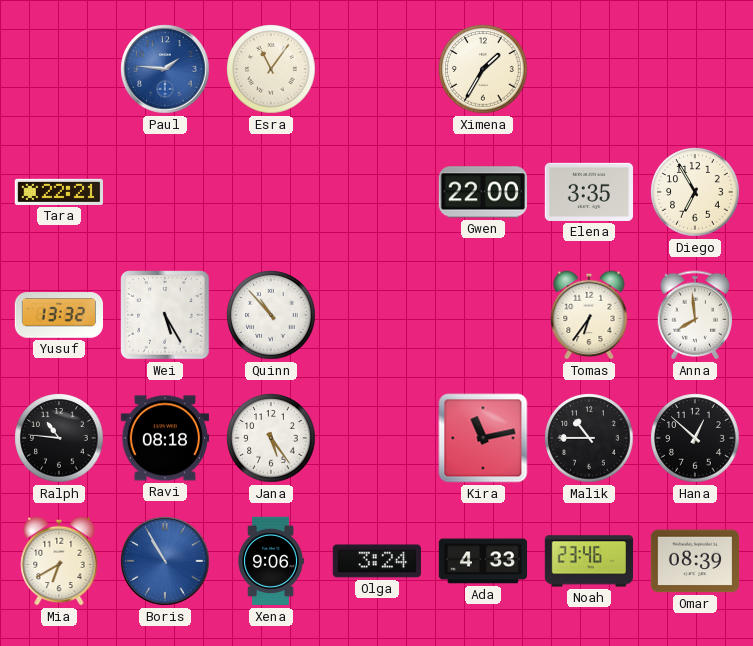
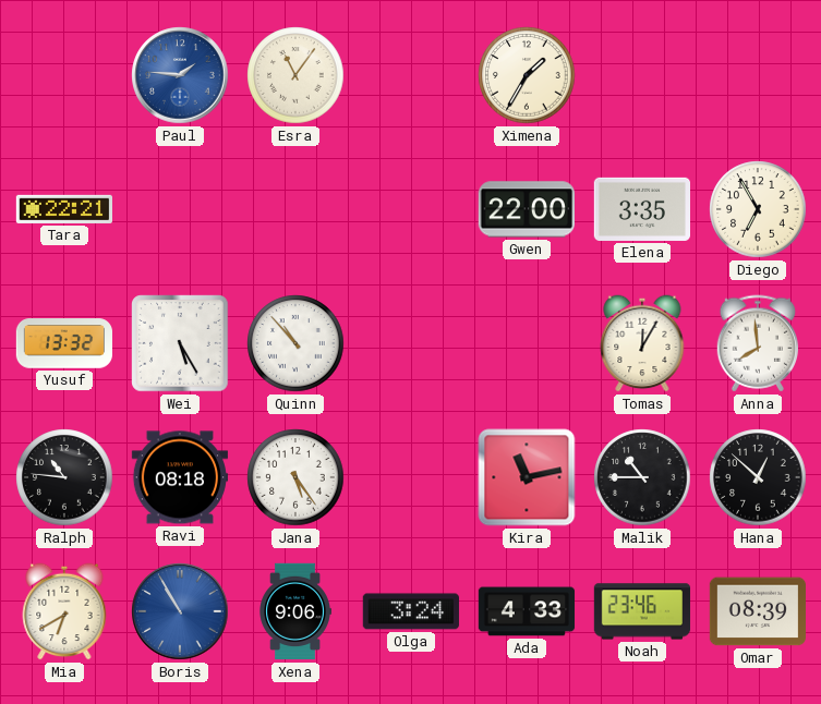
Tomas: 6:36 -> 12:05
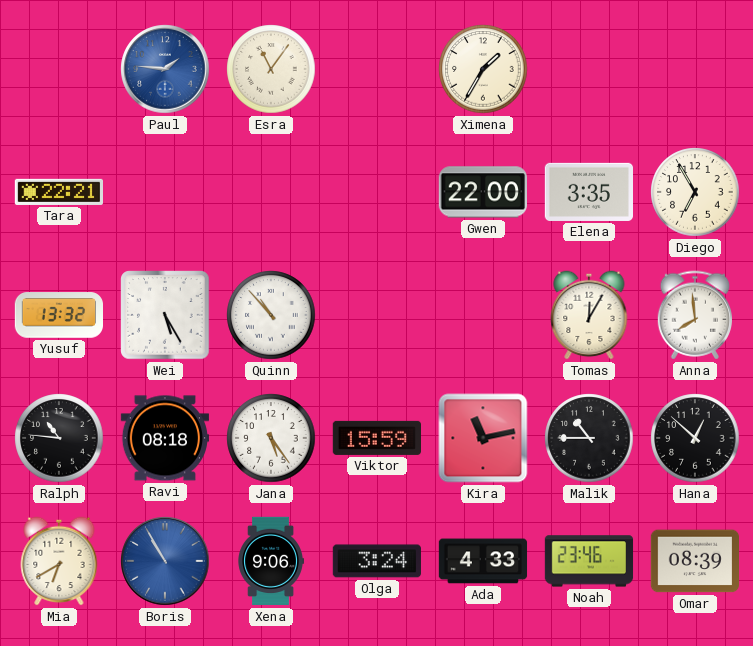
Viktor: none -> 15:59
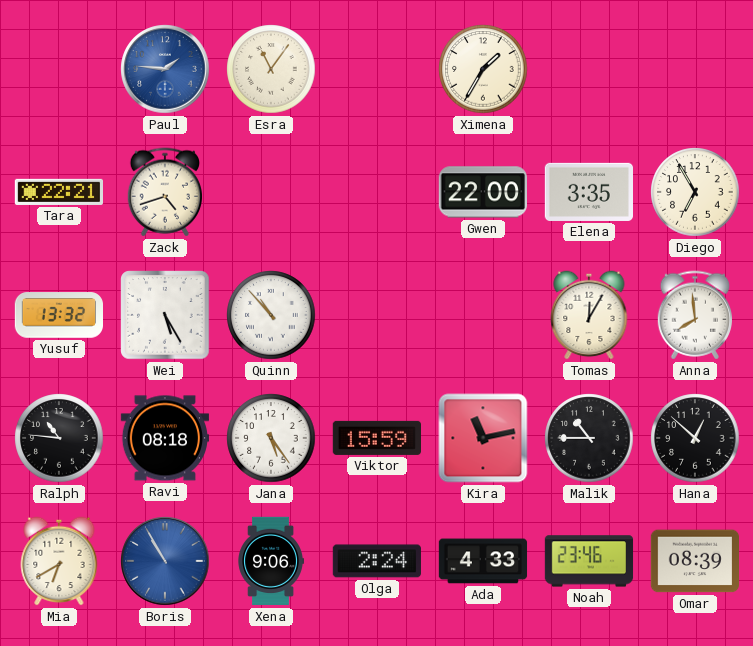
Zack: none -> 4:42
Olga: 3:24 -> 2:24
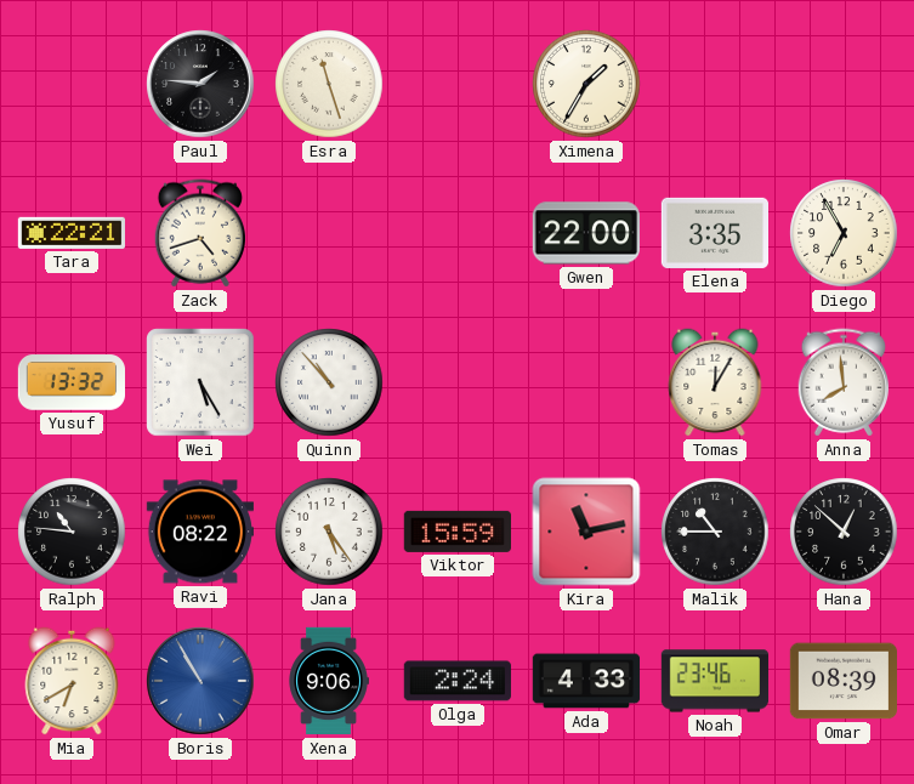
Paul dial: blue -> black
Esra: 11:06 -> 11:27
Ravi: 08:18 -> 08:22
